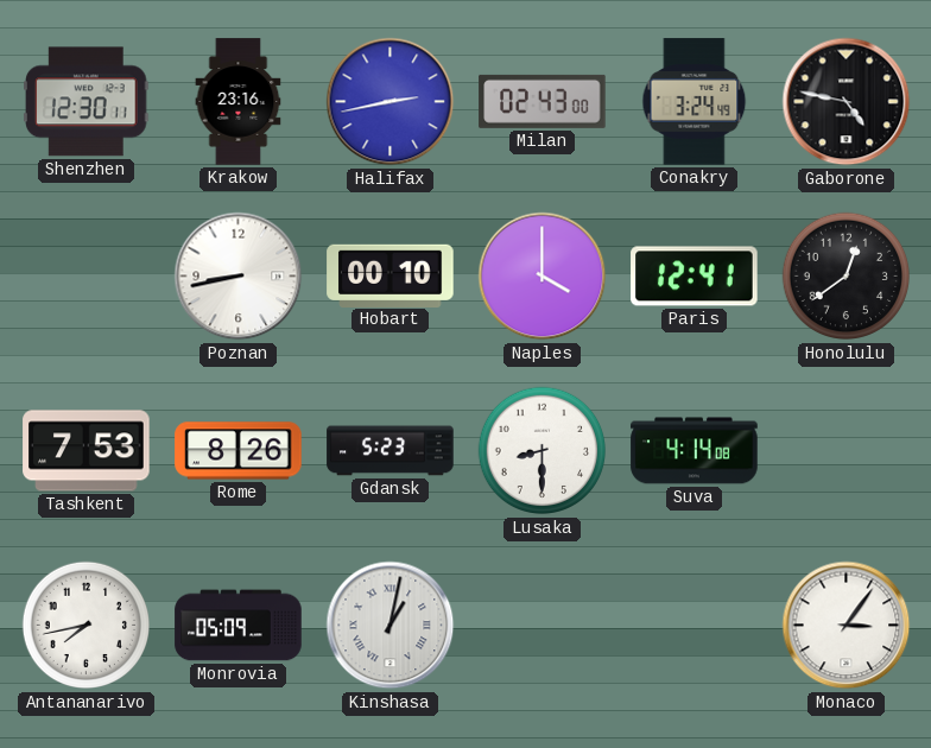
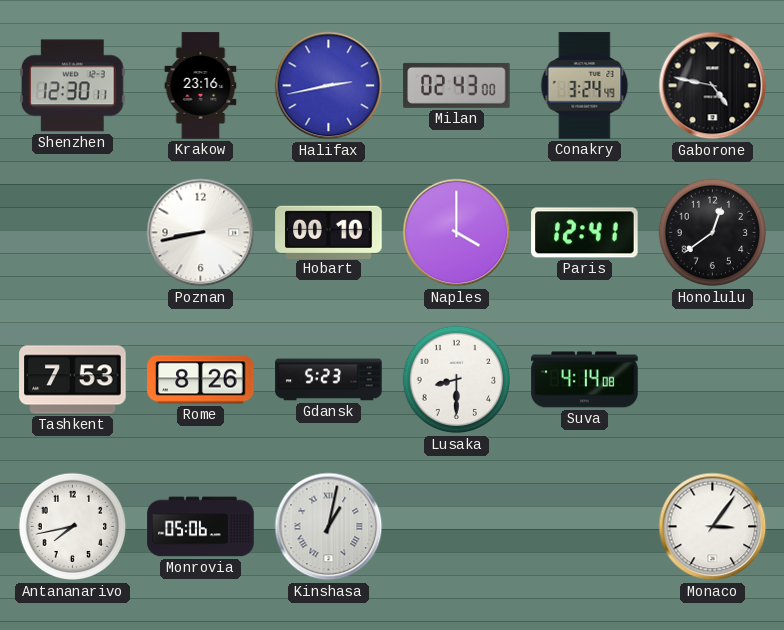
Monrovia: 05:09 -> 05:06
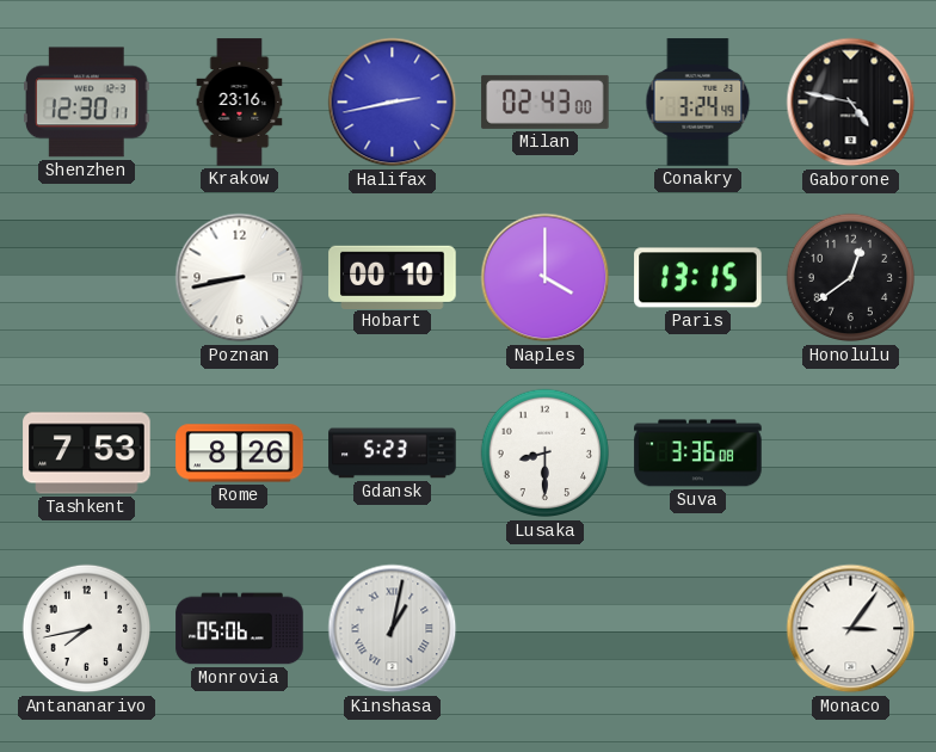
Paris: 12:41 -> 13:15
Suva: 4:14 -> 3:36
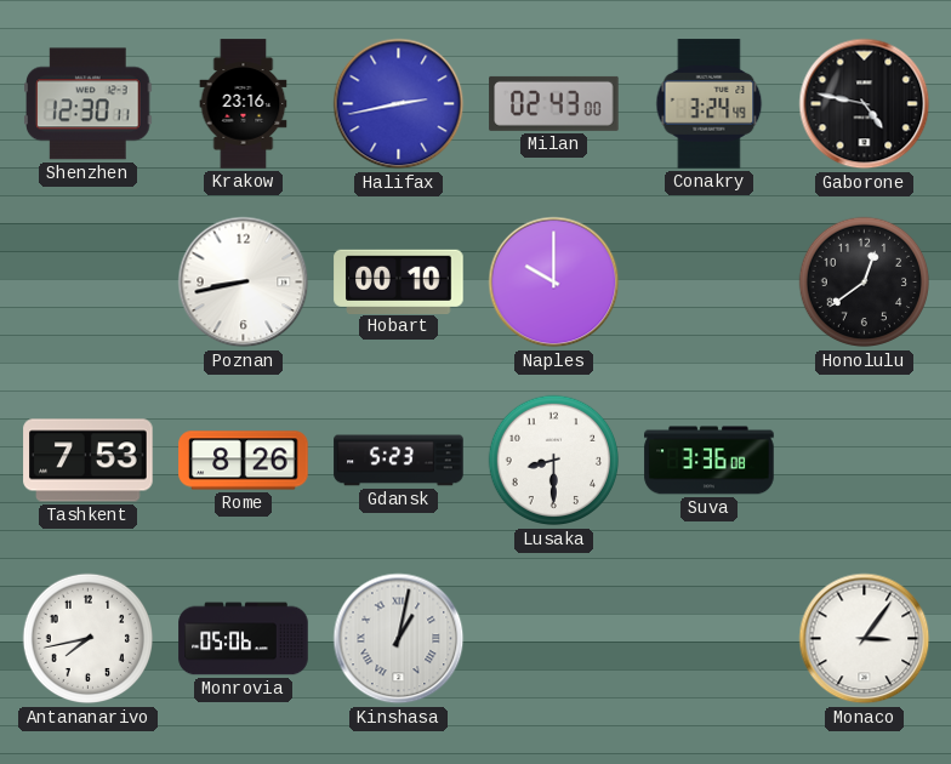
Naples: 4:00 -> 10:00
Paris: 13:15 -> none
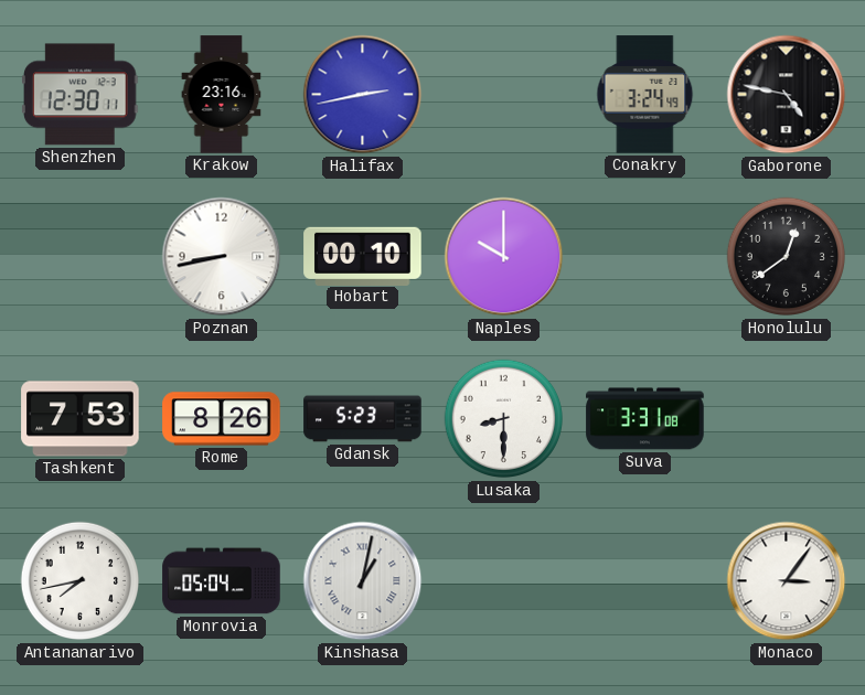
Milan: 02:43 -> none
Suva: 3:36 -> 3:31
Monrovia: 05:06 -> 05:04
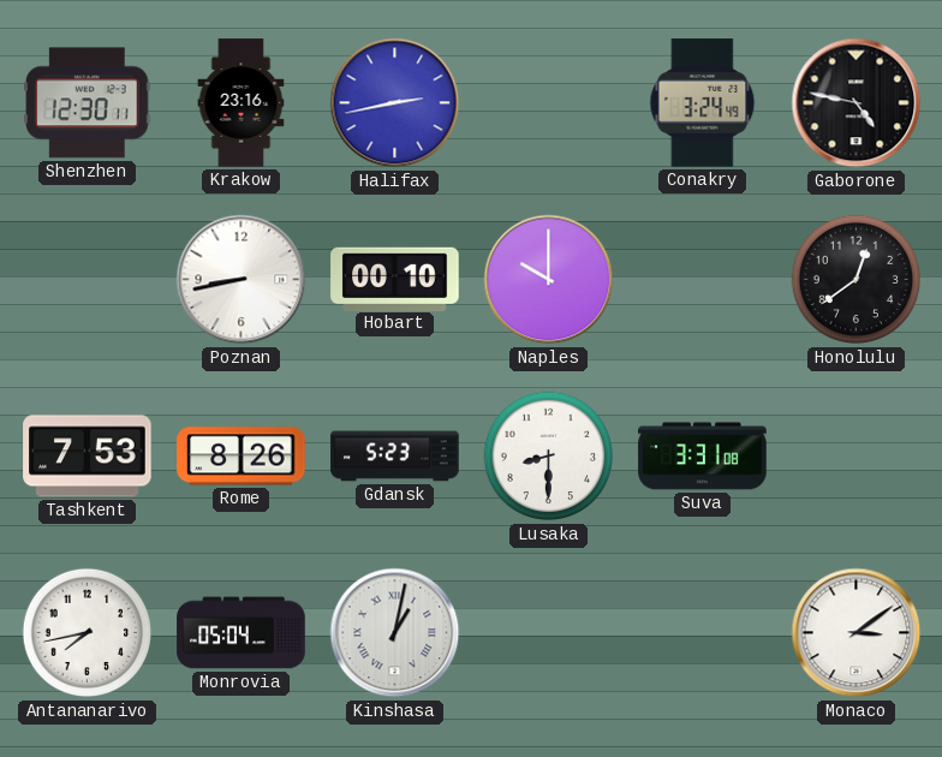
Monaco: 3:06 -> 3:09
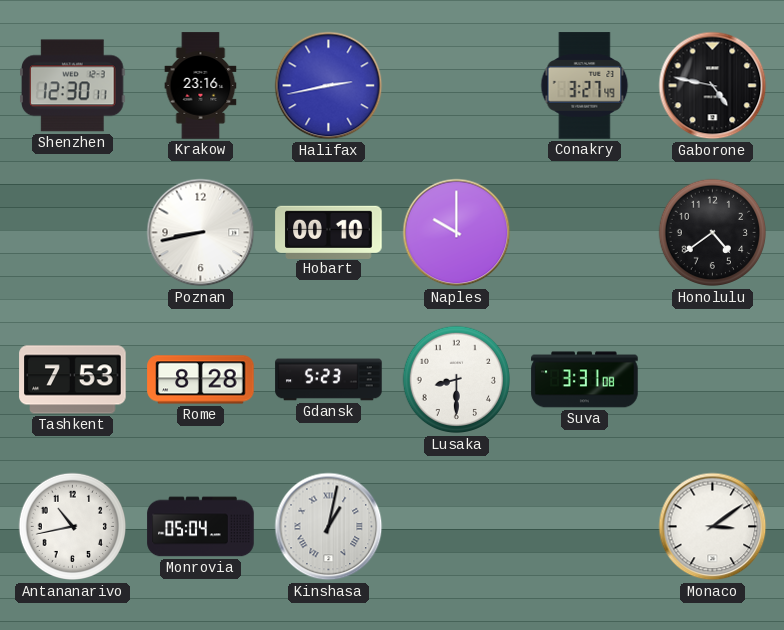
Conakry: 3:24 -> 3:27
Honolulu: 12:39 -> 4:39
Rome: 8:26 -> 8:28
Antananarivo: 7:43 -> 10:43
